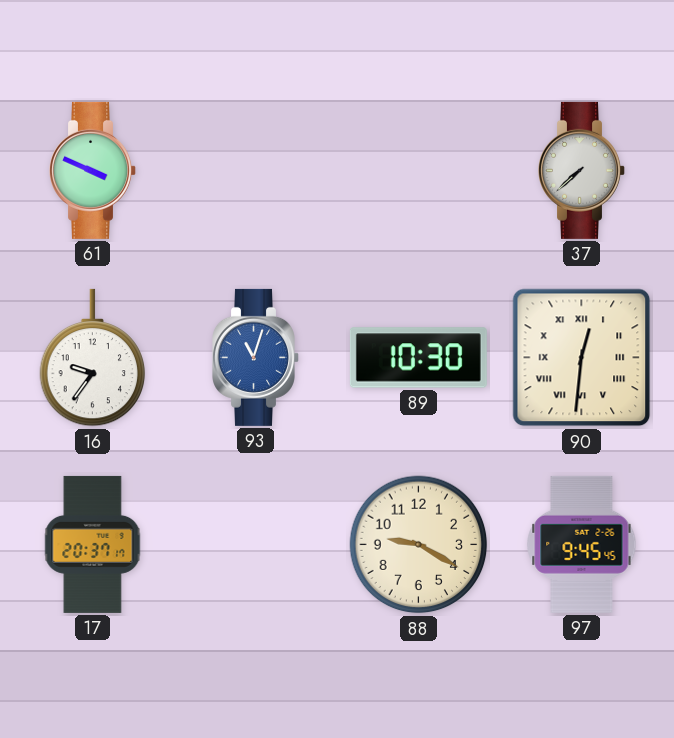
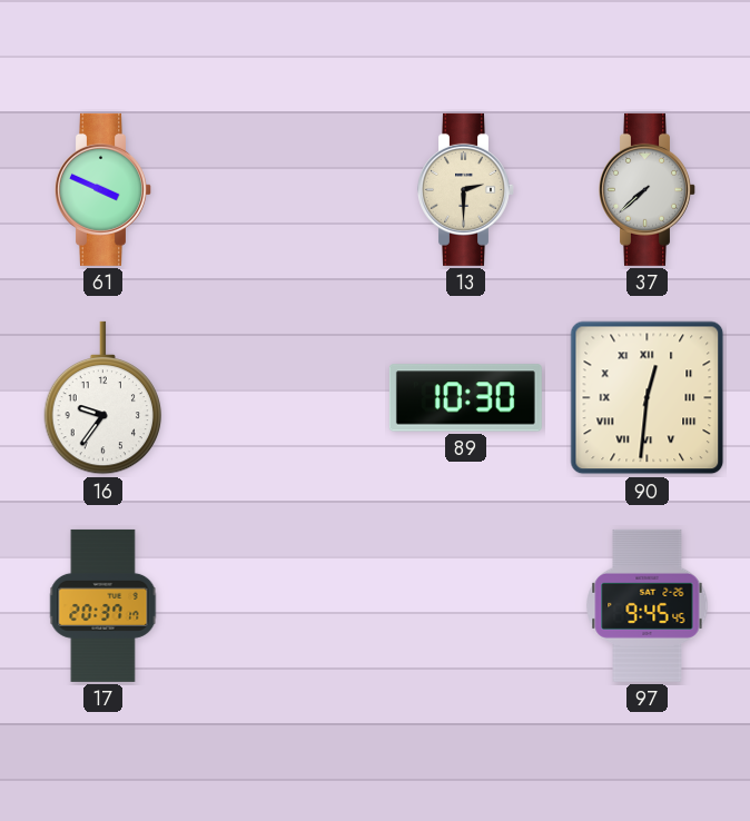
13: none -> 2:30
93: 11:03 -> none
88: 9:20 -> none
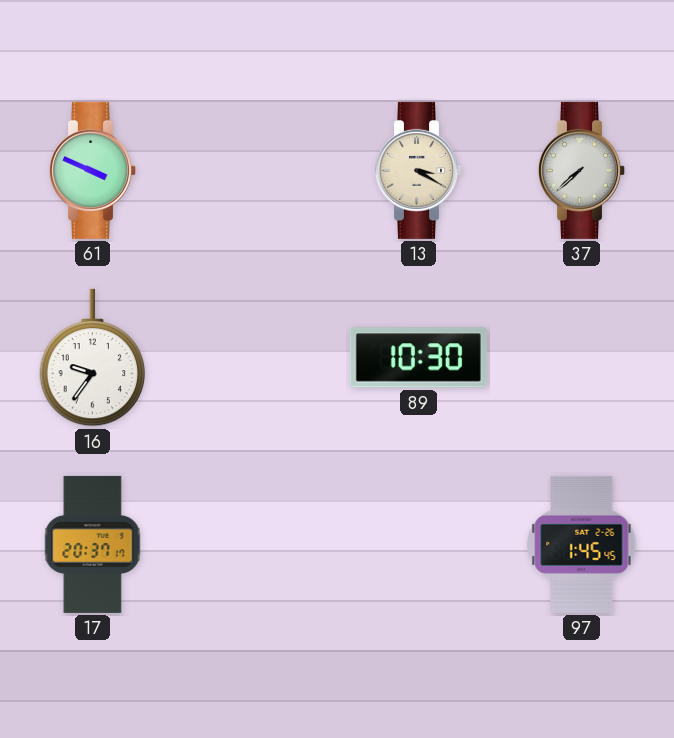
13: 2:30 -> 3:20
90: 12:31 -> none
97: 9:45 -> 1:45
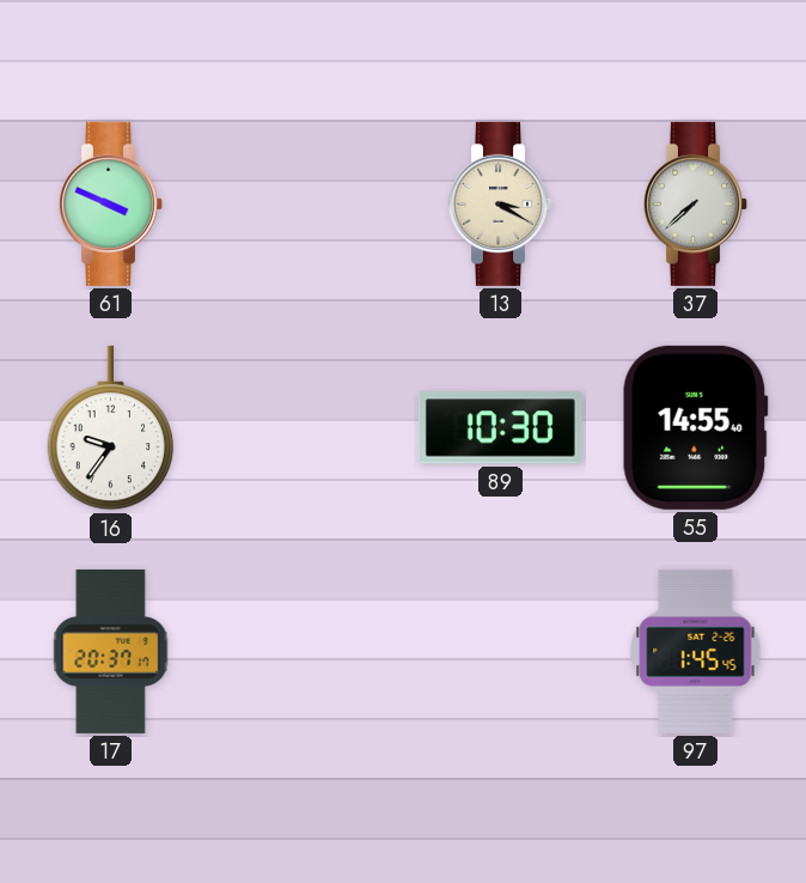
55: none -> 14:55
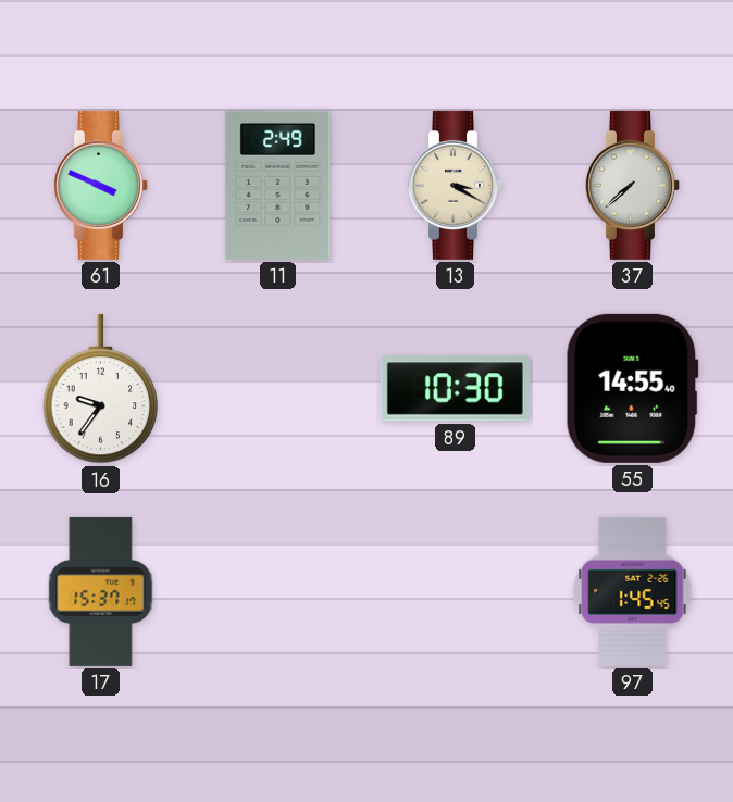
11: none -> 2:49
17: 20:37 -> 15:37
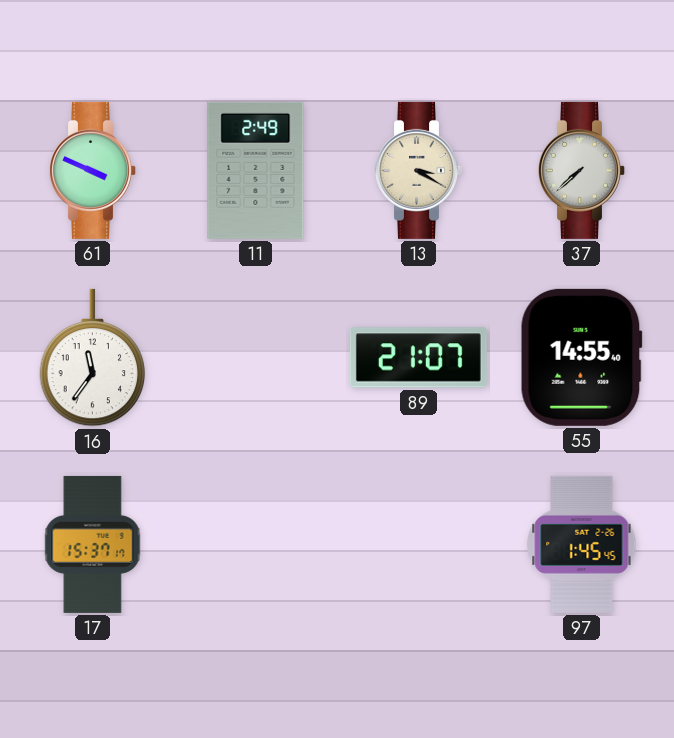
16: 9:36 -> 11:36
89: 10:30 -> 21:07
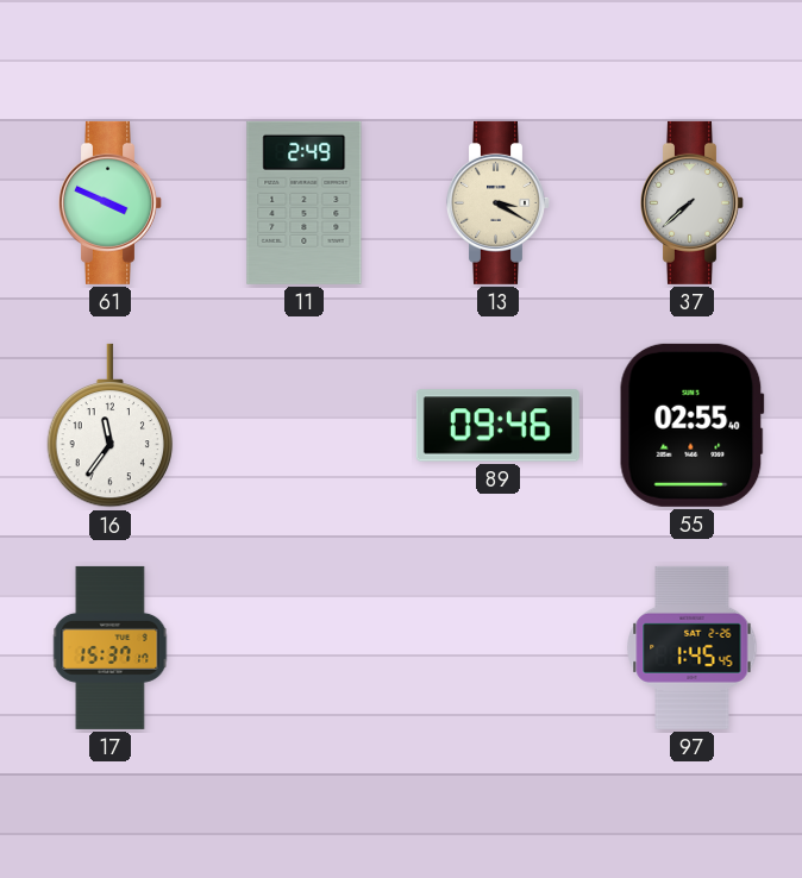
89: 21:07 -> 09:46
55: 14:55 -> 02:55
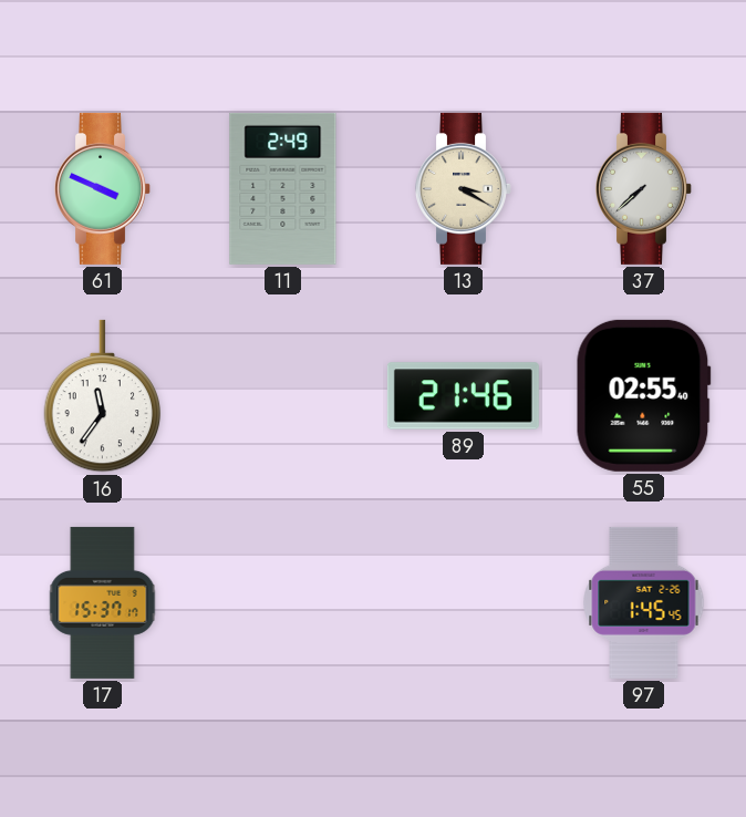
89: 09:46 -> 21:46
